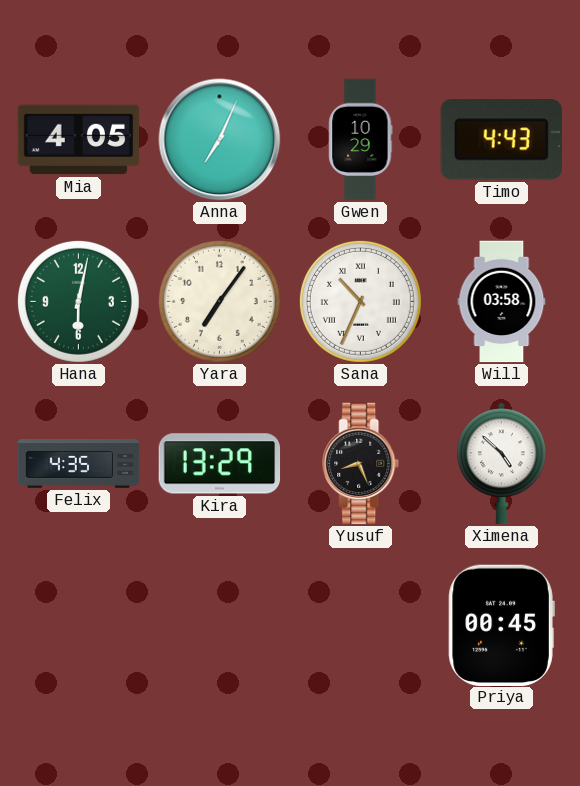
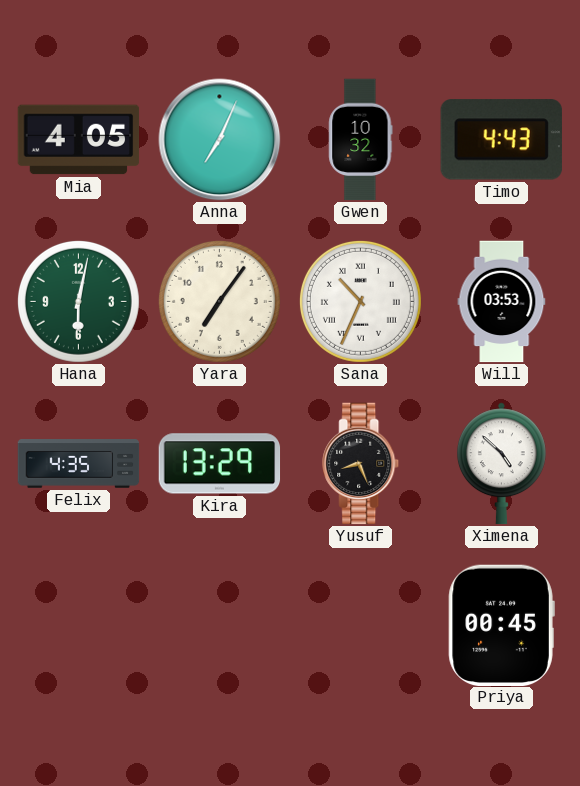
Gwen: 10:29 -> 10:32
Will: 03:58 -> 03:53
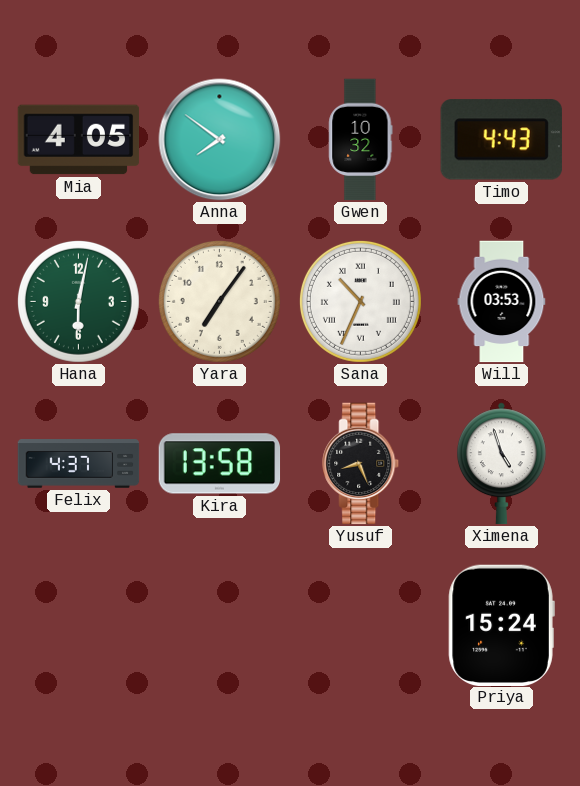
Anna: 7:04 -> 7:51
Felix: 4:35 -> 4:37
Kira: 13:29 -> 13:58
Ximena: 4:52 -> 4:57
Priya: 00:45 -> 15:24
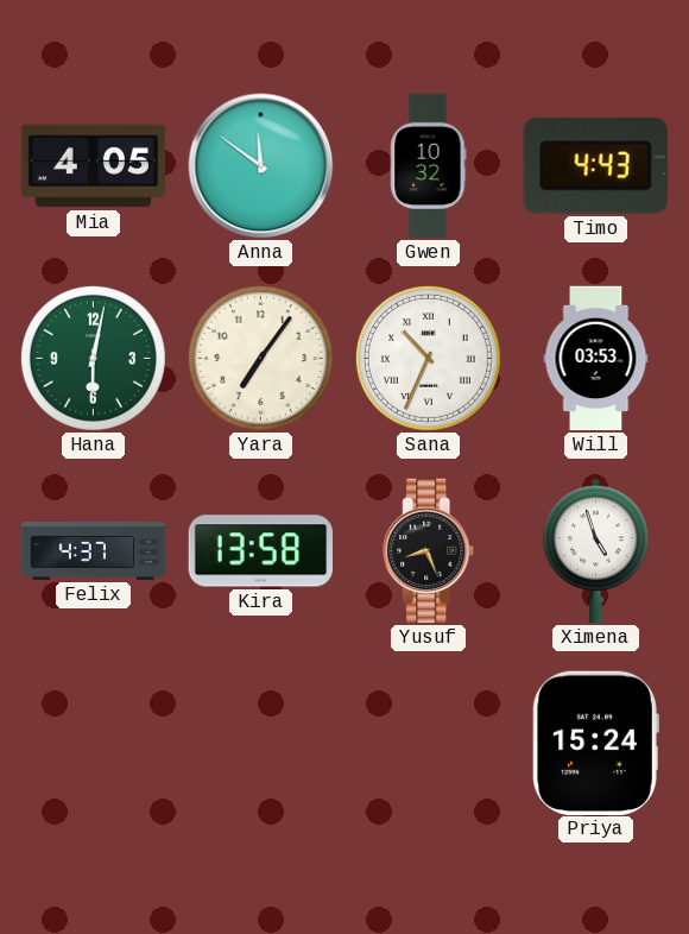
Anna: 7:51 -> 11:51
